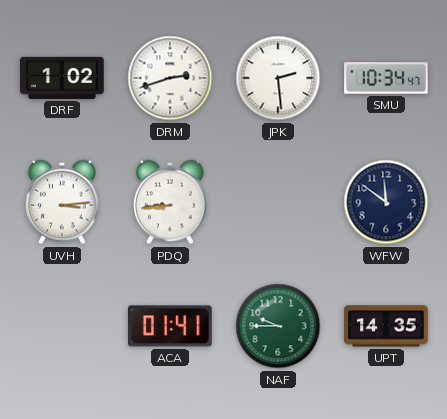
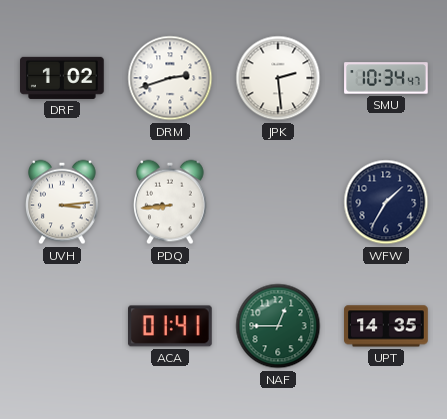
WFW: 11:51 -> 1:35
NAF: 9:45 -> 12:45
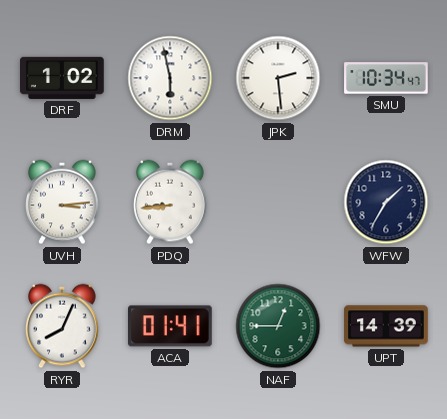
DRM: 2:42 -> 5:58
RYR: none -> 8:04
UPT: 14:35 -> 14:39
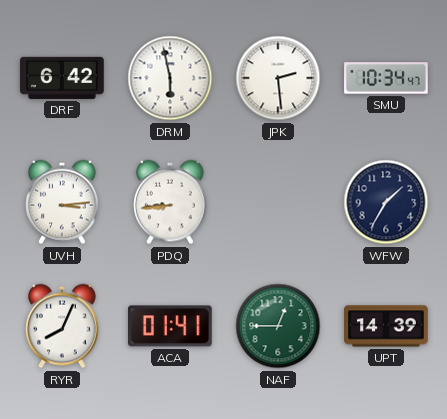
DRF: 1:02 -> 6:42
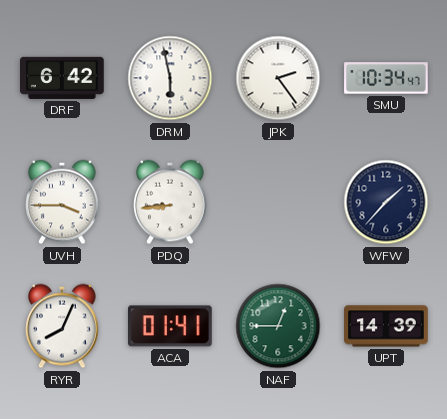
JPK: 2:29 -> 2:24
UVH: 3:14 -> 3:45
WFW: 1:35 -> 1:37
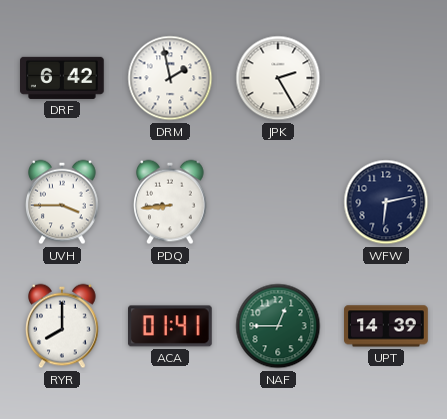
DRM: 5:58 -> 1:58
JPK: 2:24 -> 2:25
SMU: 10:34 -> none
WFW: 1:37 -> 6:13
RYR: 8:04 -> 8:00
